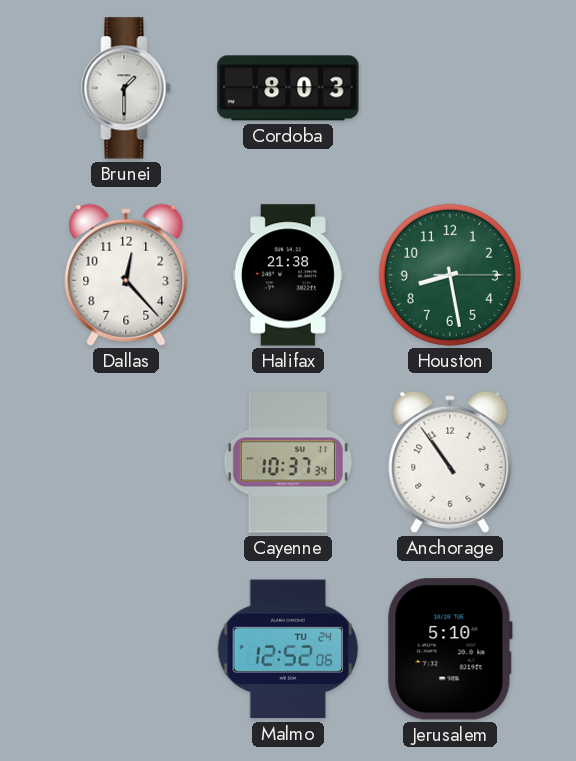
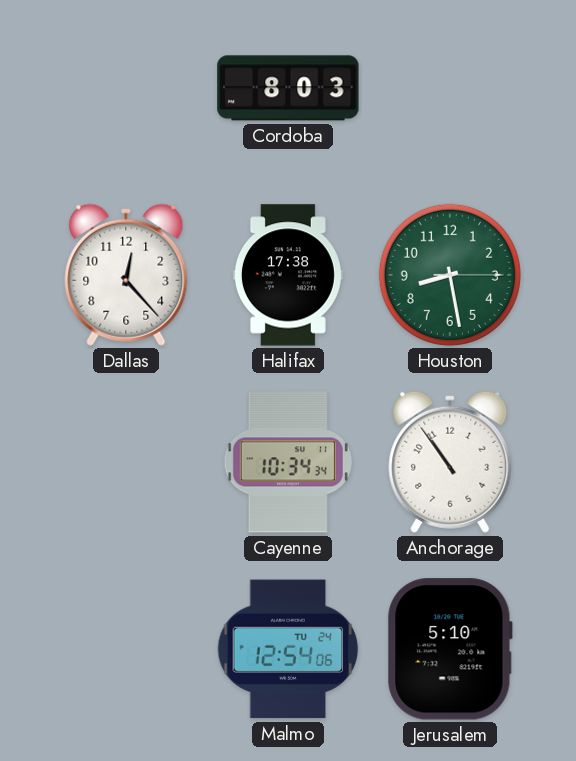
Brunei: 1:30 -> none
Halifax: 21:38 -> 17:38
Cayenne: 10:37 -> 10:34
Malmo: 12:52 -> 12:54
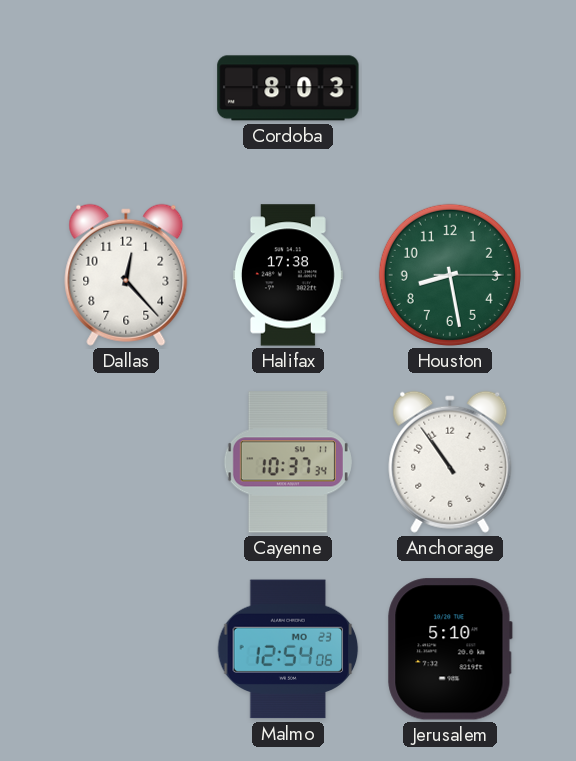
Cayenne: 10:34 -> 10:37
Malmo date: TU 24 -> MO 23
